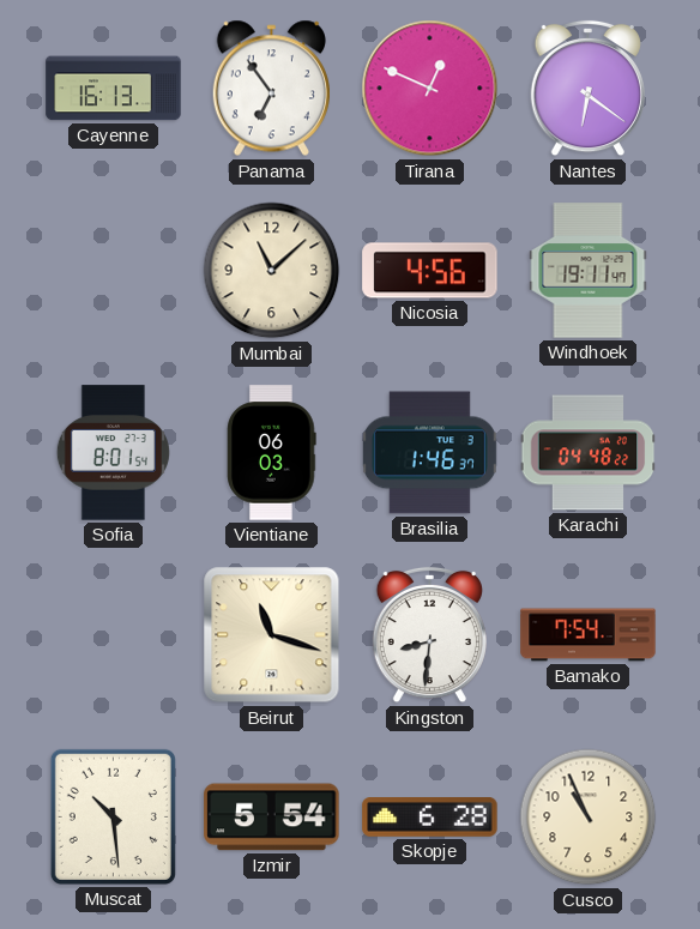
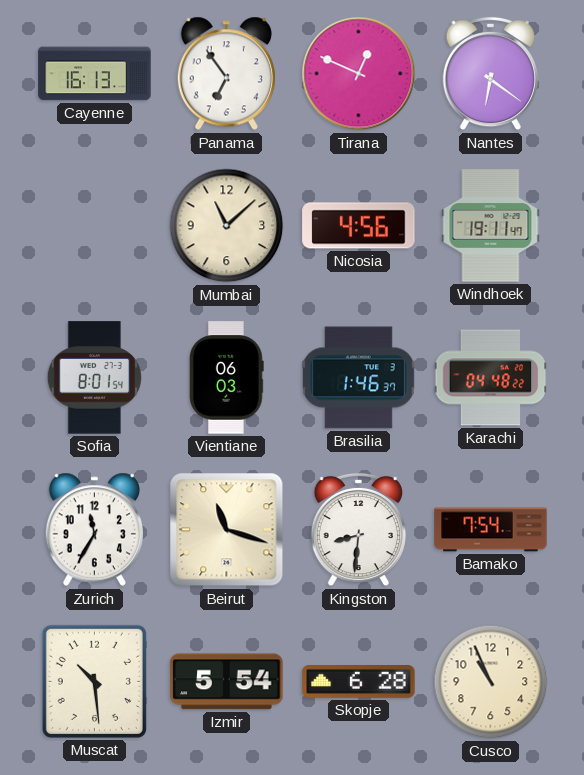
Zurich: none -> 11:35
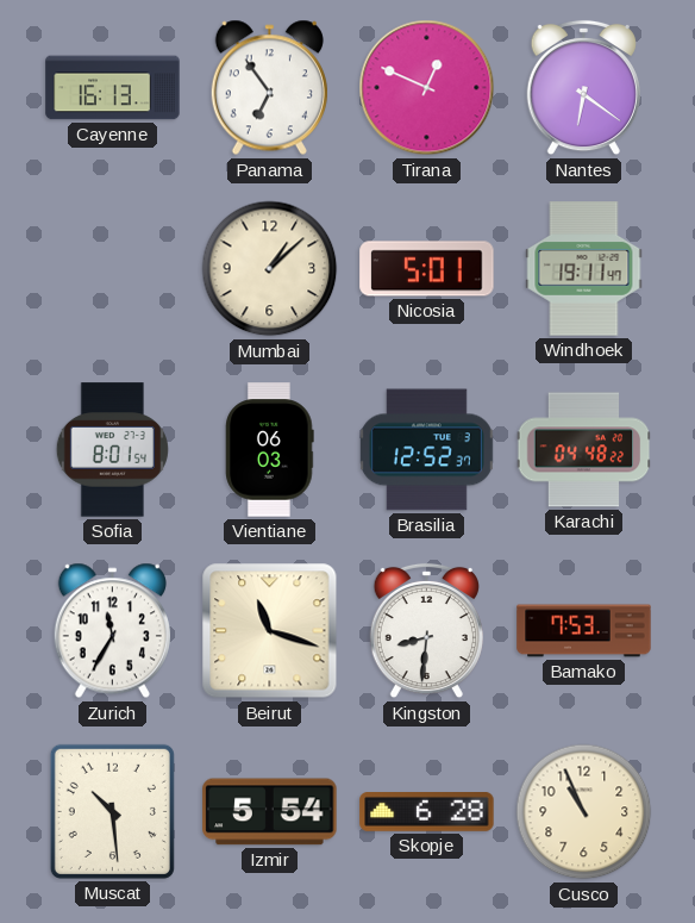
Mumbai: 11:08 -> 1:08
Nicosia: 4:56 -> 5:01
Brasilia: 1:46 -> 12:52
Bamako: 7:54 -> 7:53
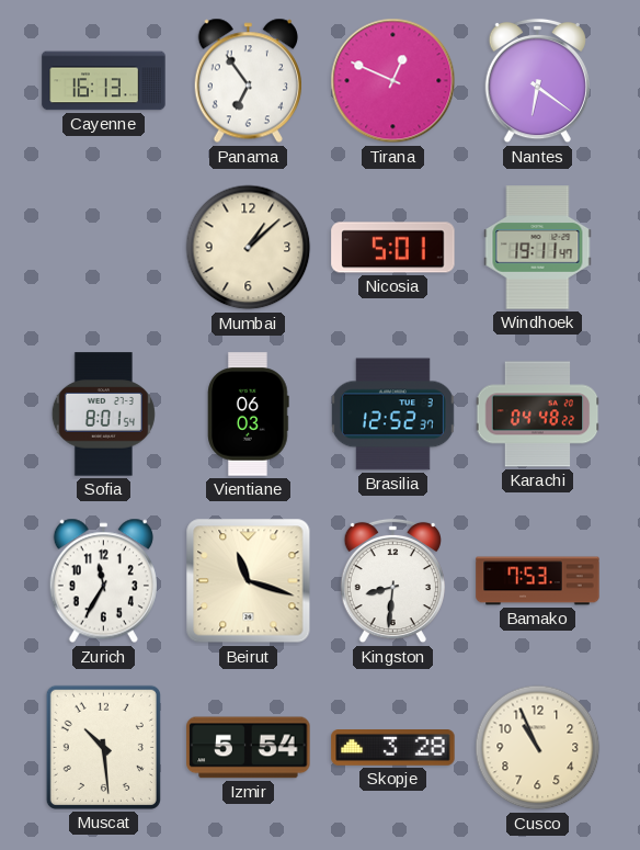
Skopje: 6:28 -> 3:28
